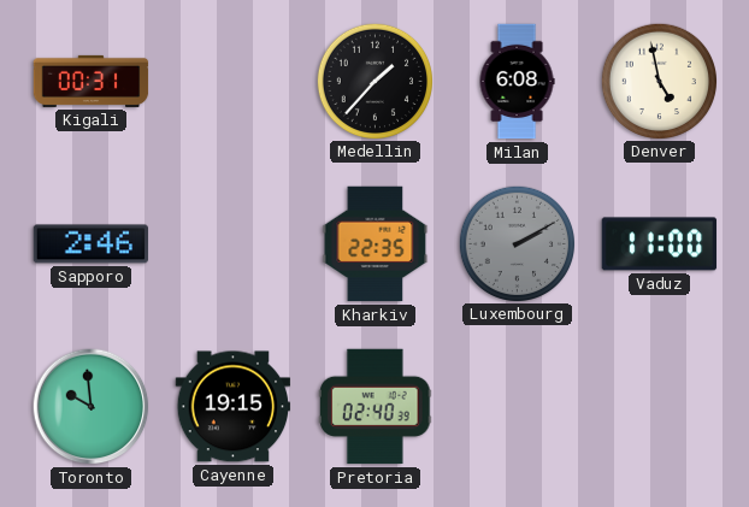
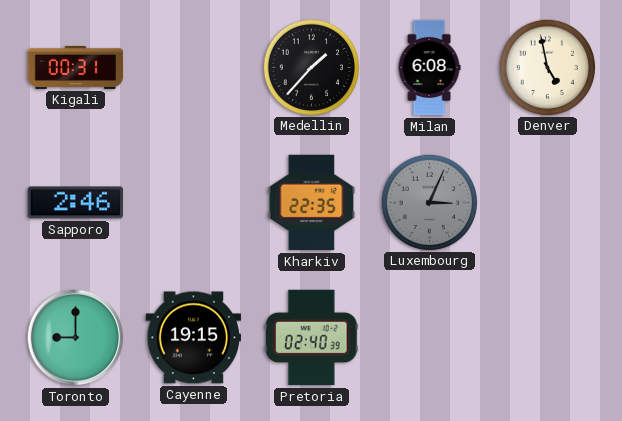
Luxembourg: 2:10 -> 3:04
Vaduz: 11:00 -> none
Toronto: 9:59 -> 9:00
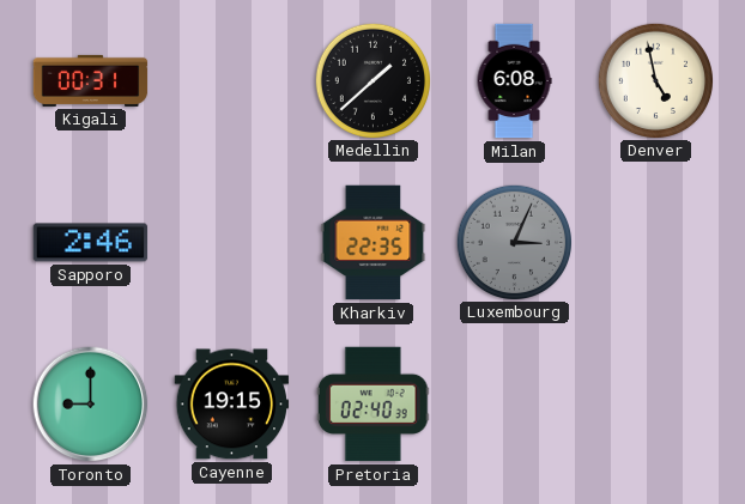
Medellin: 1:37 -> 1:38
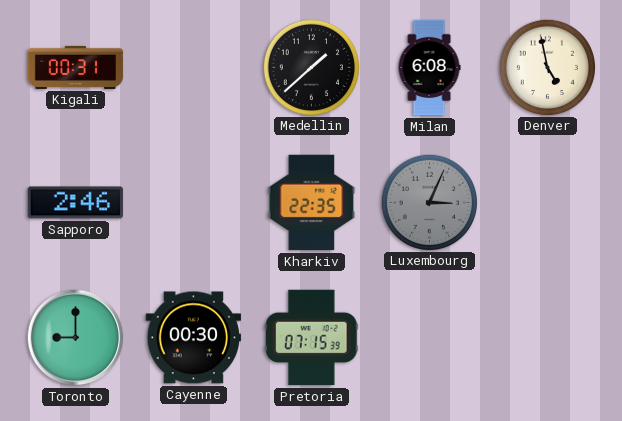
Cayenne: 19:15 -> 00:30
Pretoria: 02:40 -> 07:15
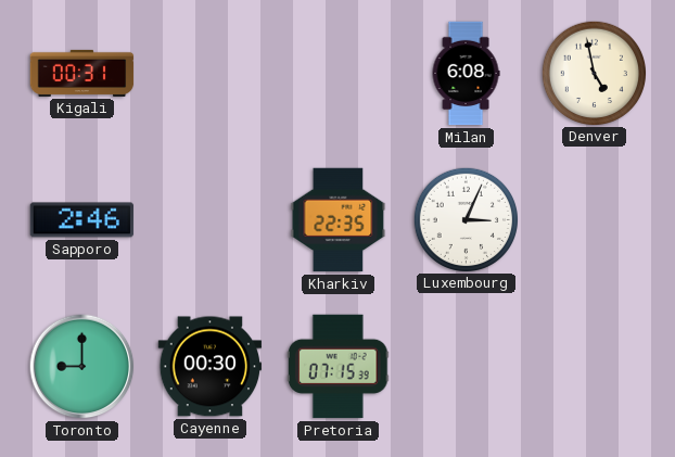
Medellin: 1:38 -> none
Luxembourg dial: grey -> white
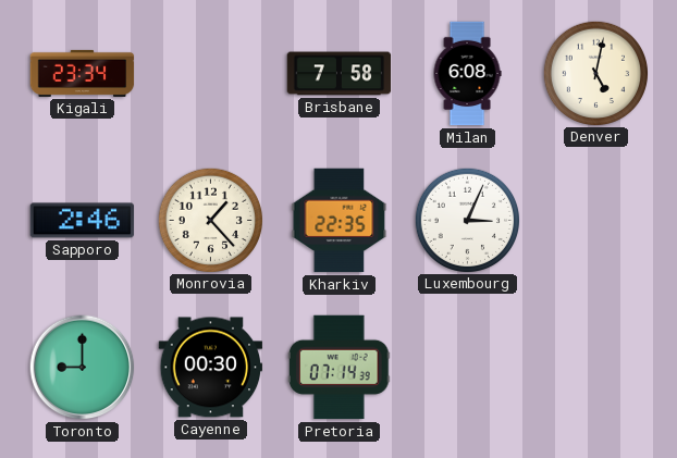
Kigali: 00:31 -> 23:34
Brisbane: none -> 7:58
Denver: 4:58 -> 5:02
Monrovia: none -> 1:23
Pretoria: 07:15 -> 07:14
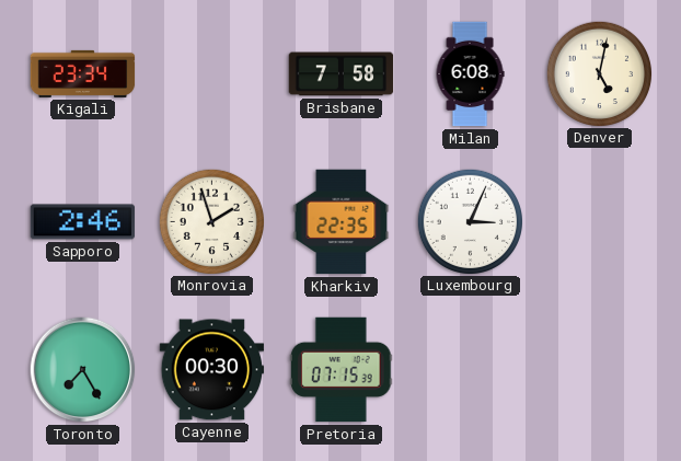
Monrovia: 1:23 -> 1:57
Toronto: 9:00 -> 7:25
Pretoria: 07:14 -> 07:15
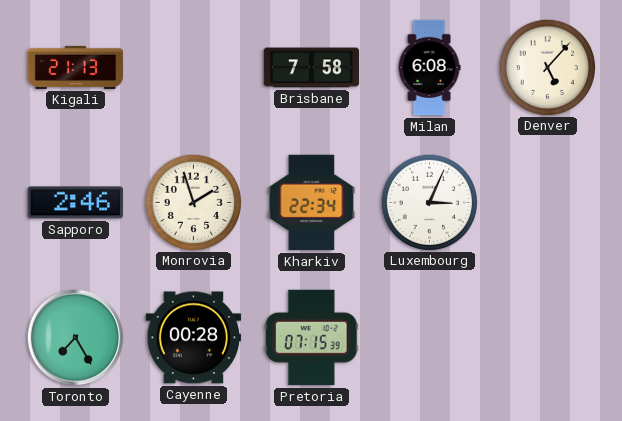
Kigali: 23:34 -> 21:13
Denver: 5:02 -> 5:07
Kharkiv: 22:35 -> 22:34
Cayenne: 00:30 -> 00:28
